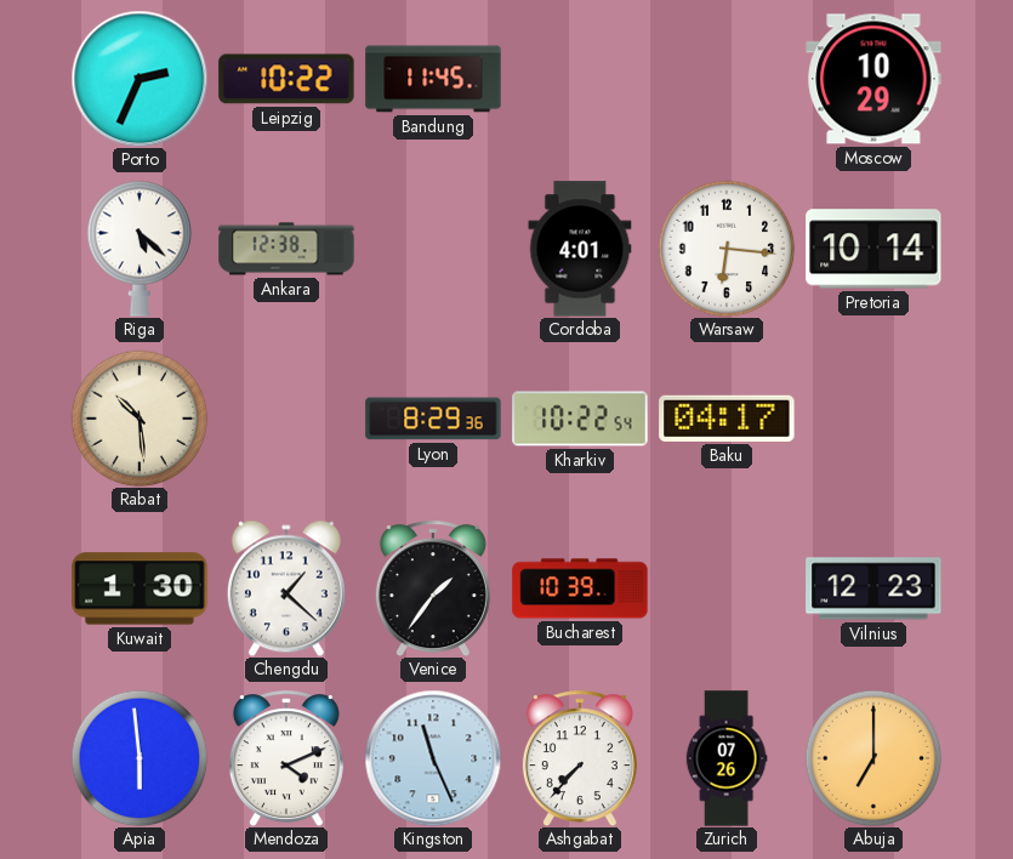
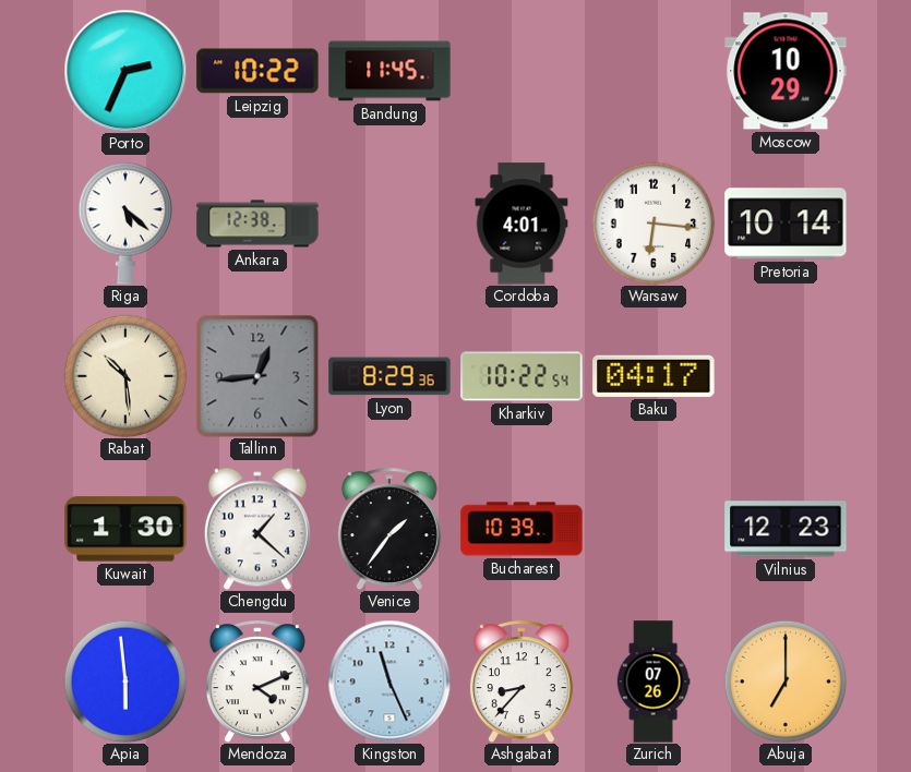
Tallinn: none -> 12:44
Ashgabat: 7:37 -> 8:37
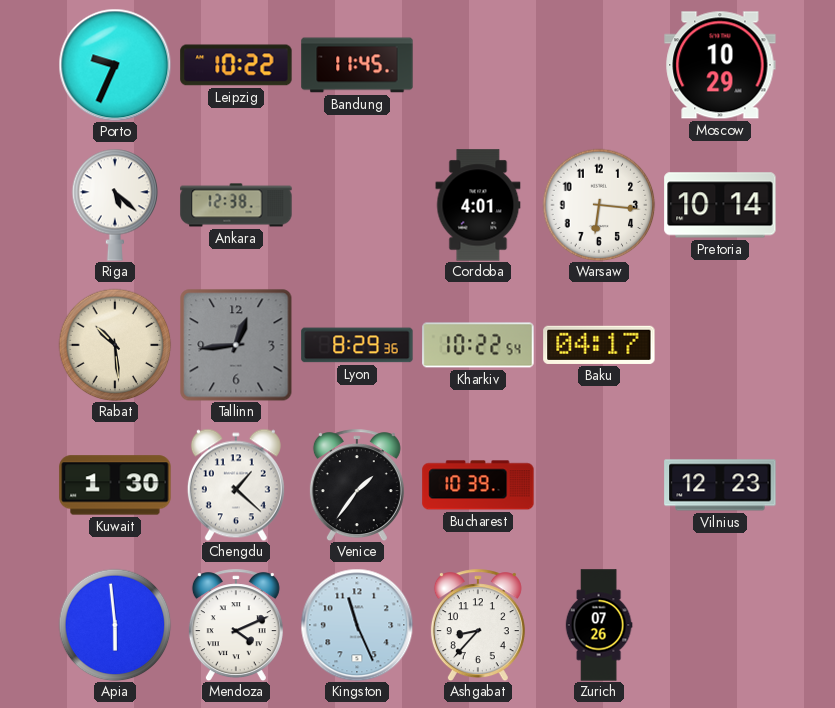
Porto: 2:34 -> 9:34
Abuja: 7:00 -> none
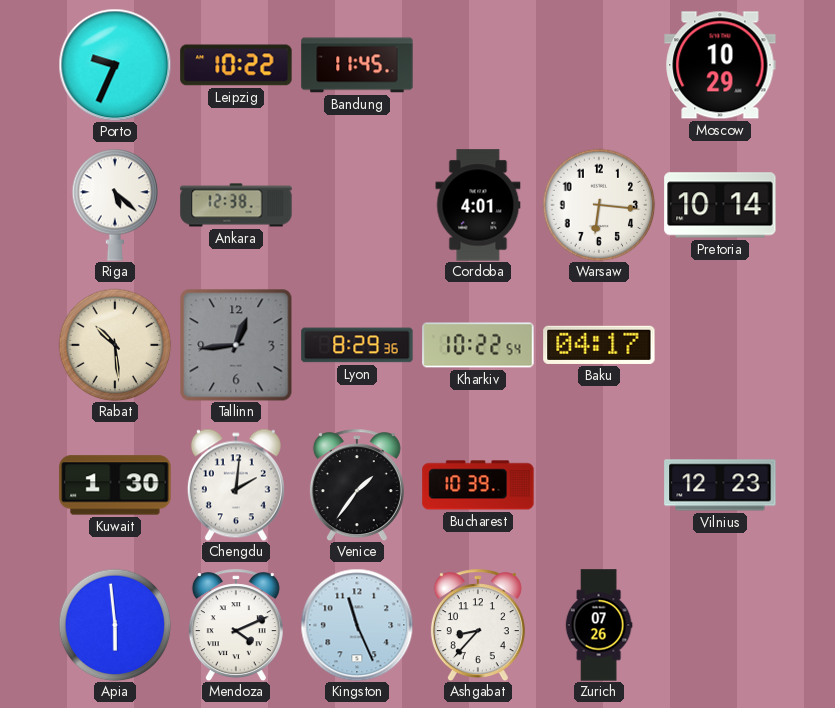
Chengdu: 1:22 -> 2:01
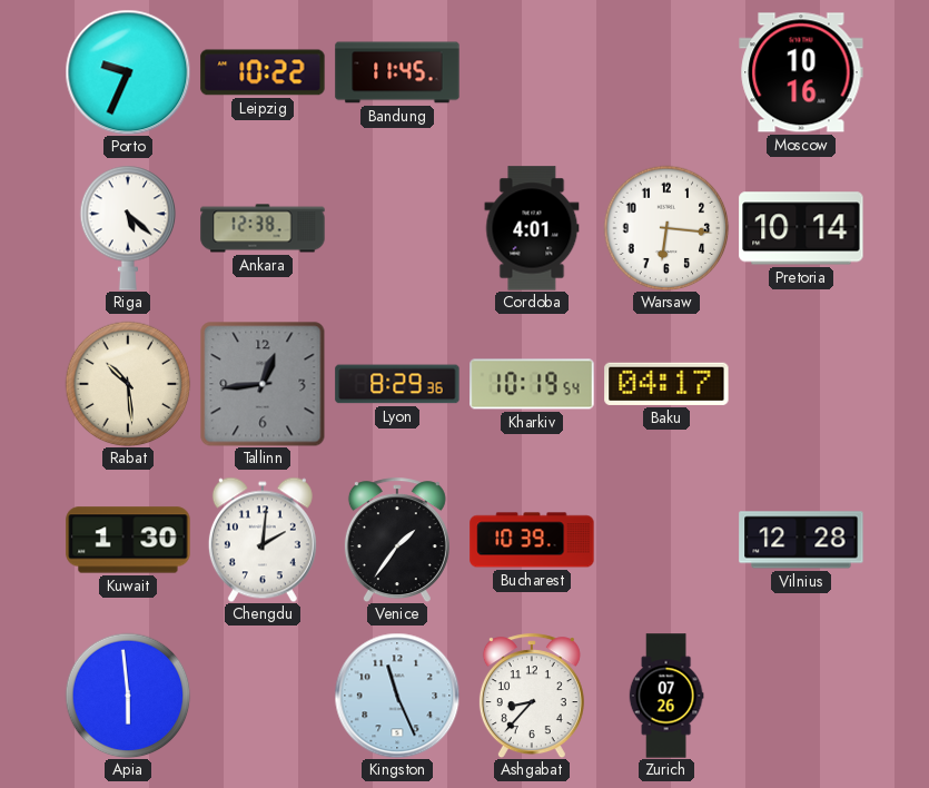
Moscow: 10:29 -> 10:16
Kharkiv: 10:22 -> 10:19
Vilnius: 12:23 -> 12:28
Mendoza: 4:11 -> none
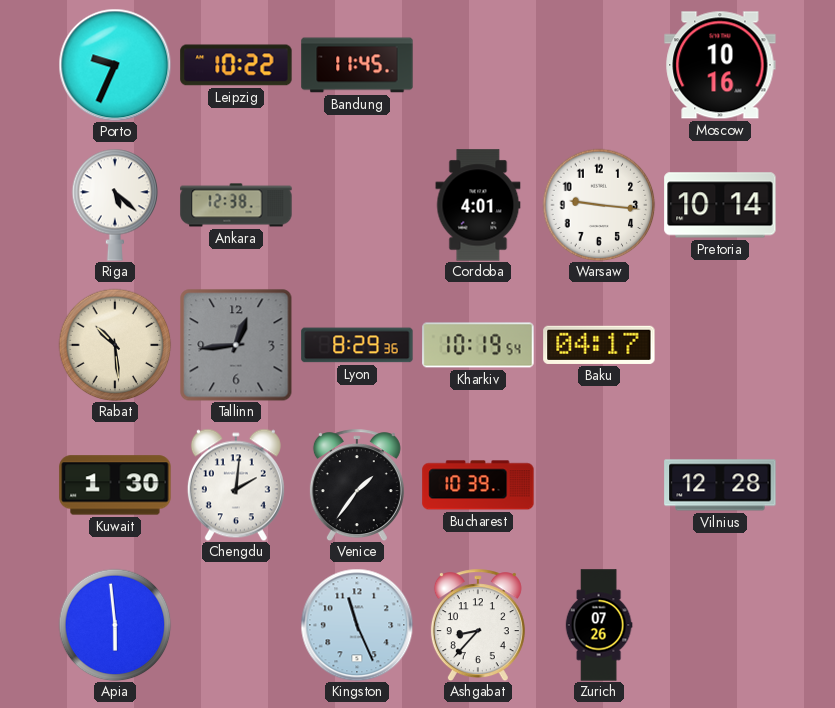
Warsaw: 6:16 -> 9:16
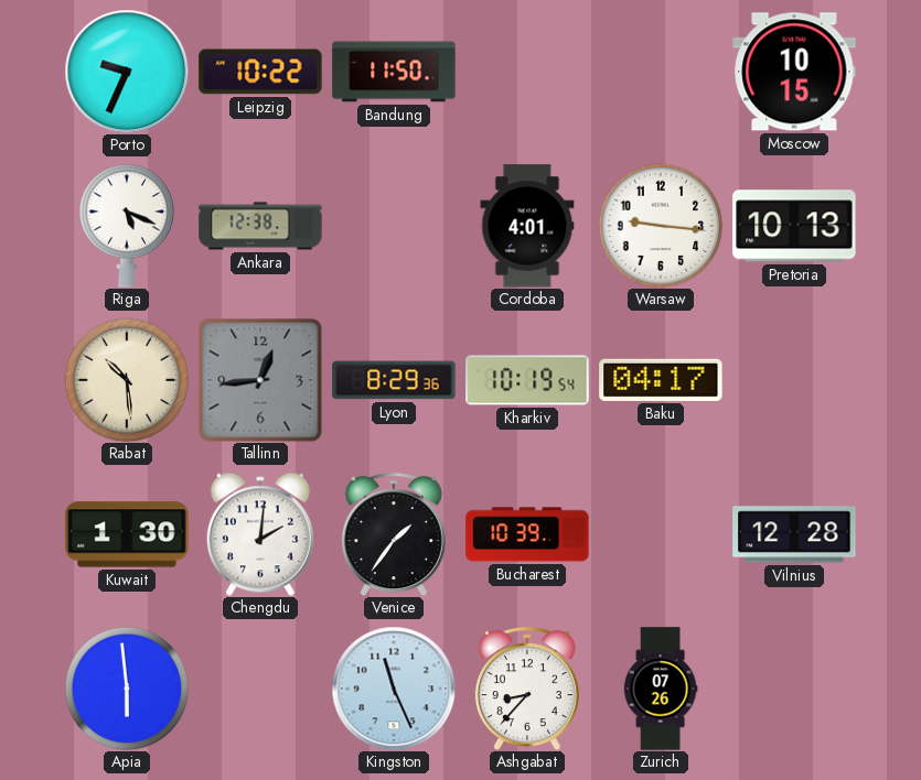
Bandung: 11:45 -> 11:50
Moscow: 10:16 -> 10:15
Riga: 5:22 -> 5:19
Pretoria: 10:14 -> 10:13
